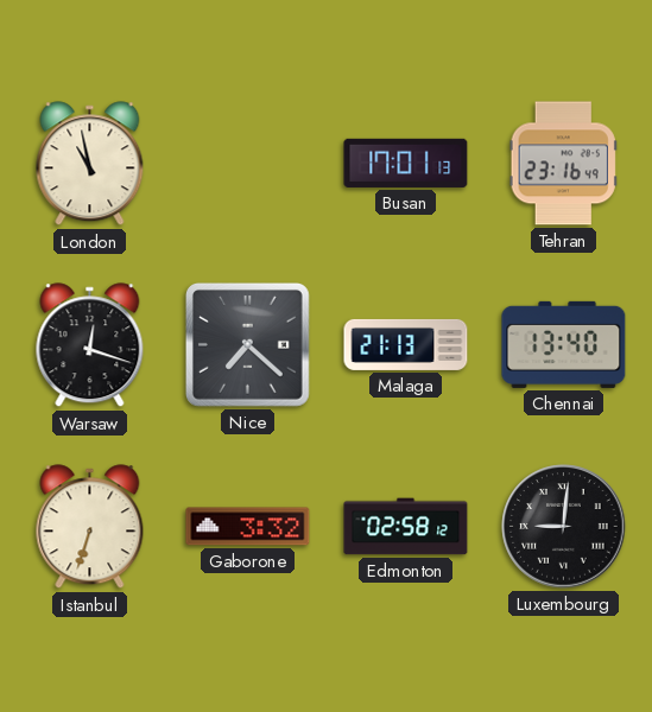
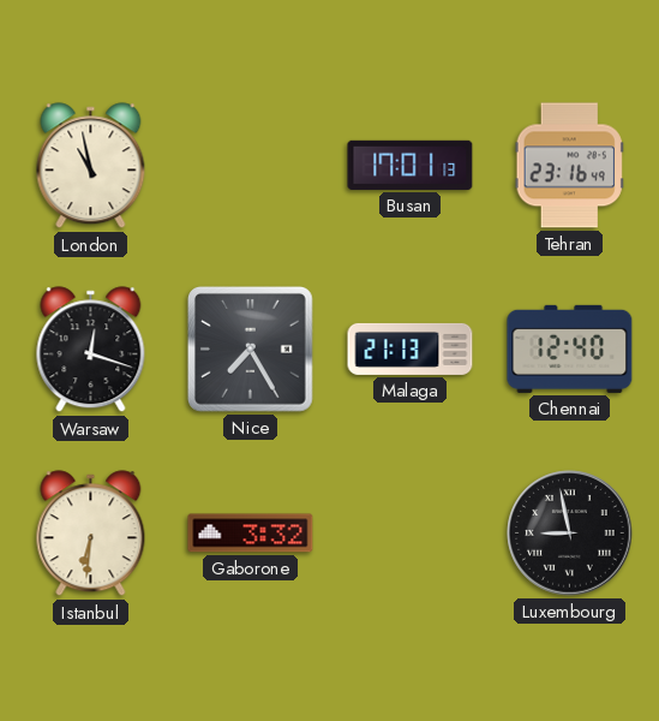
Nice: 7:22 -> 7:25
Chennai: 13:40 -> 12:40
Istanbul: 6:33 -> 6:31
Edmonton: 02:58 -> none
Luxembourg: 9:01 -> 8:58
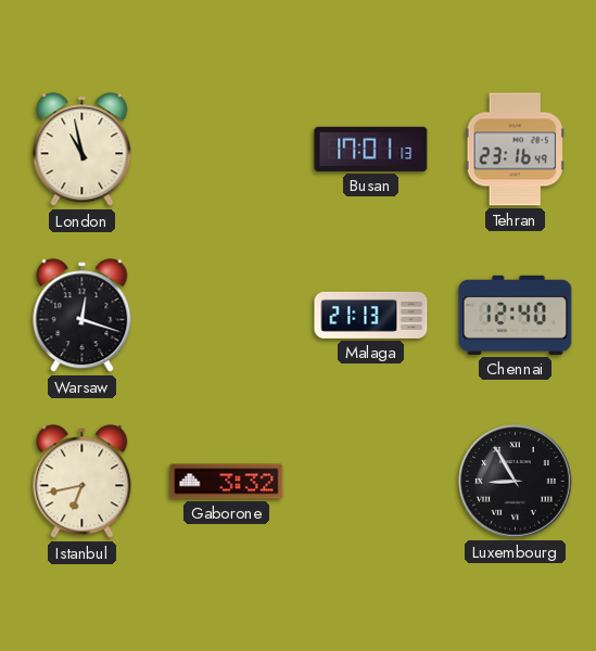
Nice: 7:25 -> none
Istanbul: 6:31 -> 6:43
Luxembourg: 8:58 -> 8:55
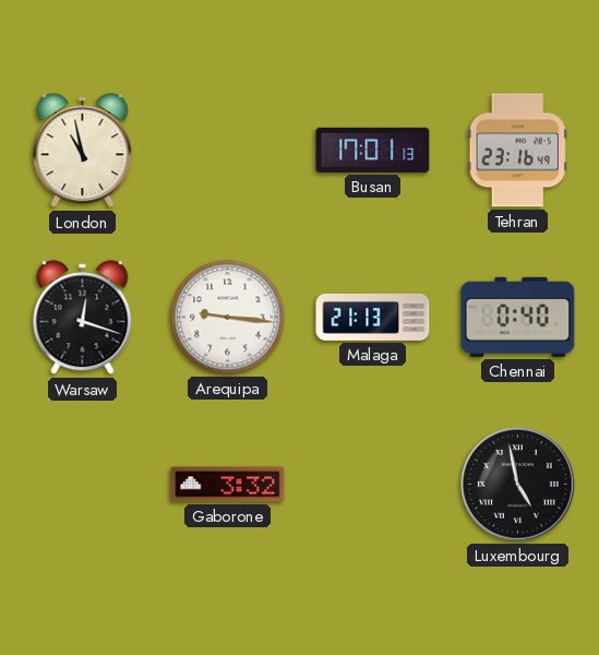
Arequipa: none -> 9:16
Chennai: 12:40 -> 0:40
Istanbul: 6:43 -> none
Luxembourg: 8:55 -> 4:58
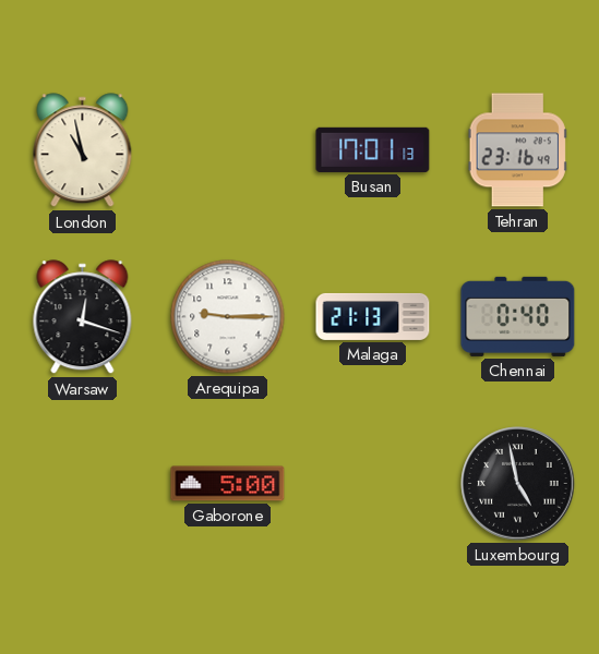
Arequipa: 9:16 -> 9:15
Gaborone: 3:32 -> 5:00
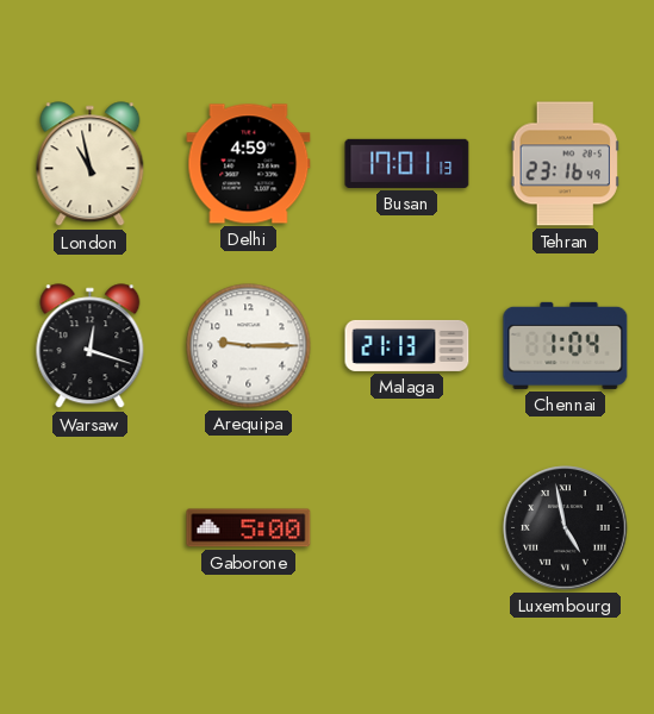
Delhi: none -> 4:59
Chennai: 0:40 -> 1:04
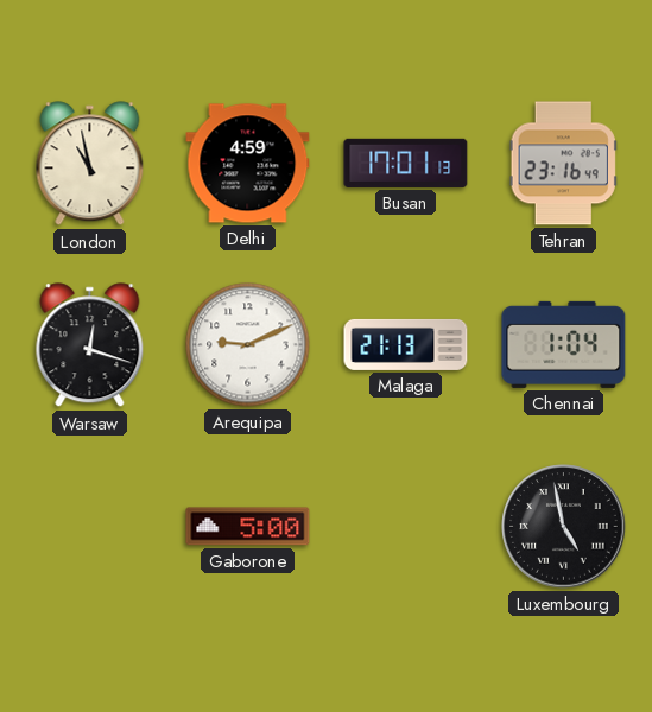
Arequipa: 9:15 -> 9:11
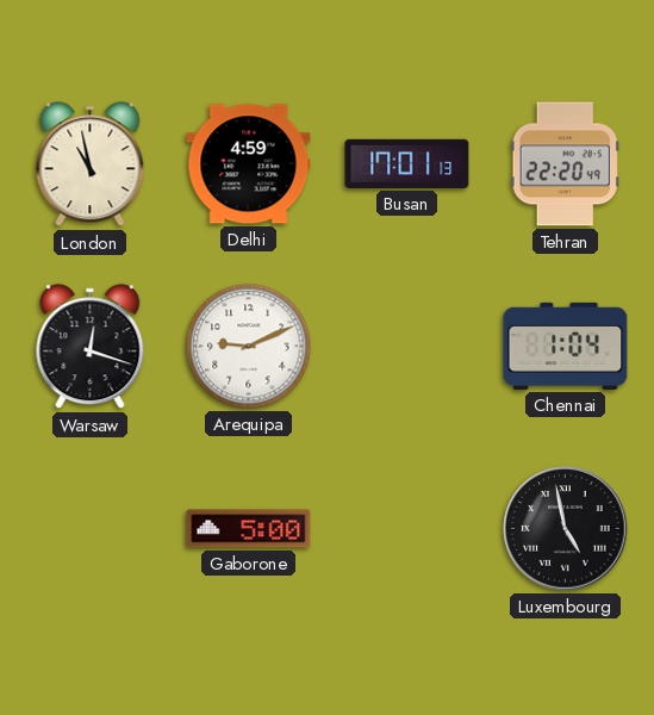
Tehran: 23:16 -> 22:20
Malaga: 21:13 -> none
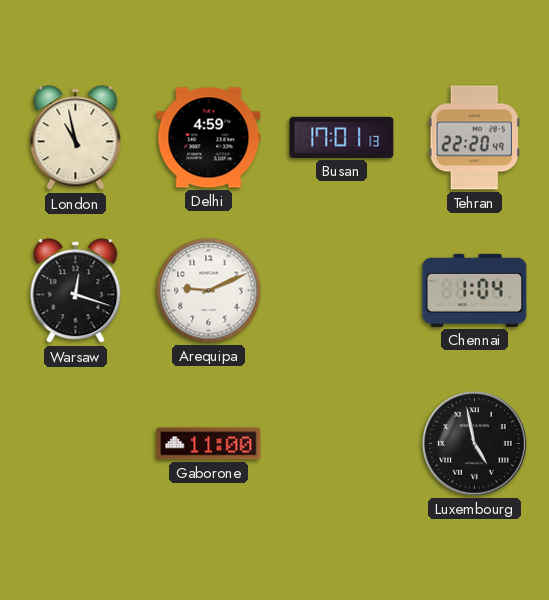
Gaborone: 5:00 -> 11:00
